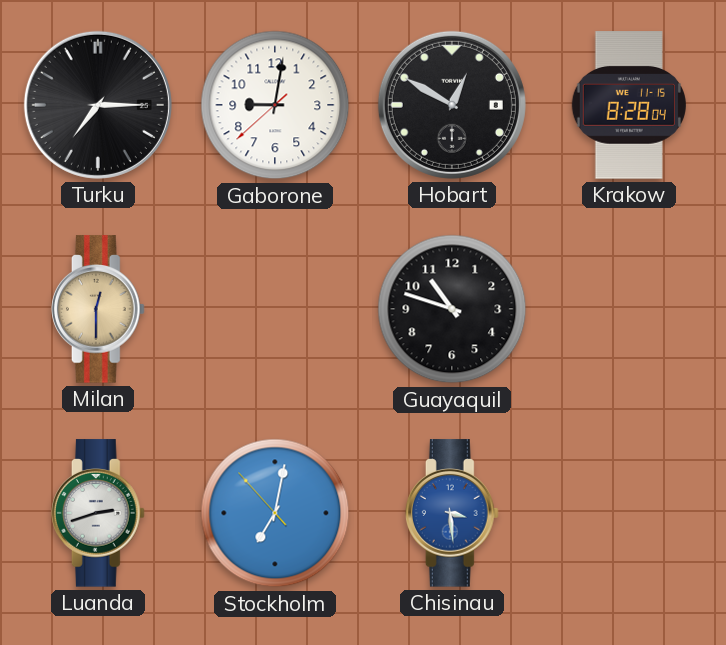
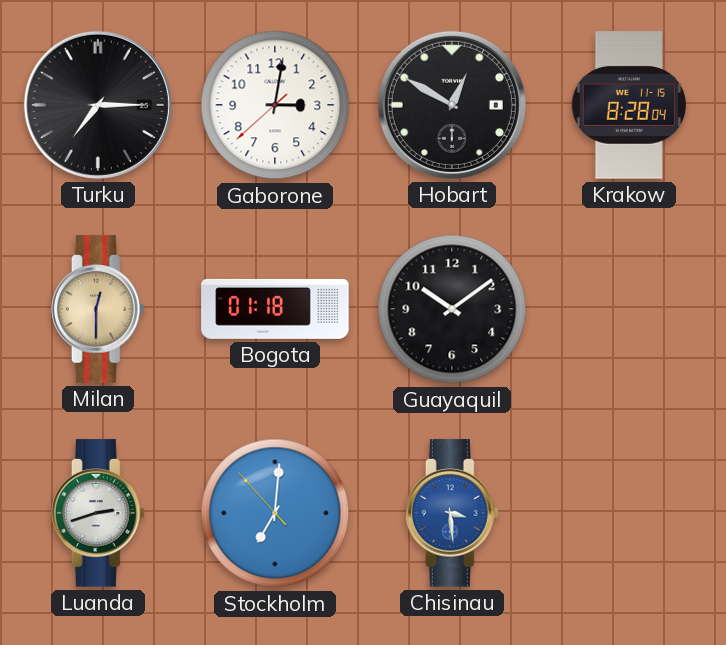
Gaborone: 9:01 -> 3:01
Bogota: none -> 01:18
Guayaquil: 10:48 -> 10:09
Stockholm: 7:01 -> 7:00
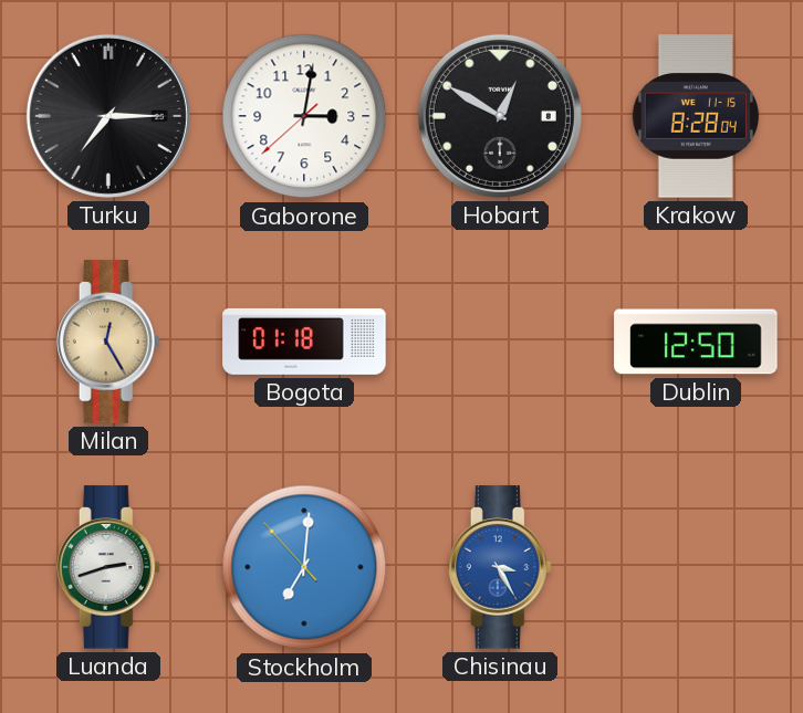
Milan: 12:30 -> 12:25
Guayaquil: 10:09 -> none
Dublin: none -> 12:50
Chisinau: 3:29 -> 3:25
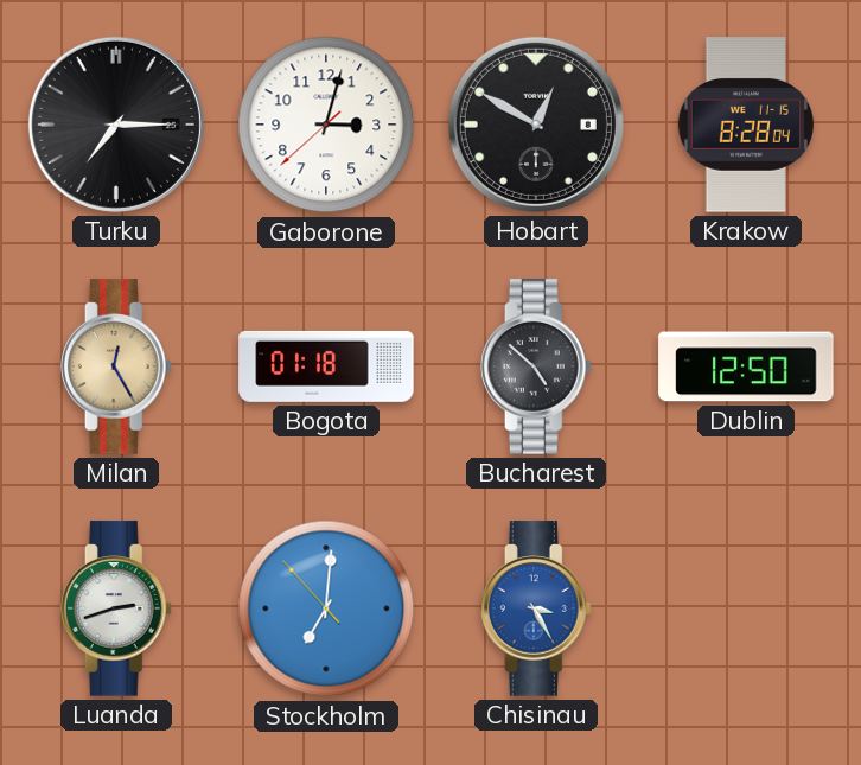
Gaborone: 3:01 -> 3:02
Bucharest: none -> 4:52
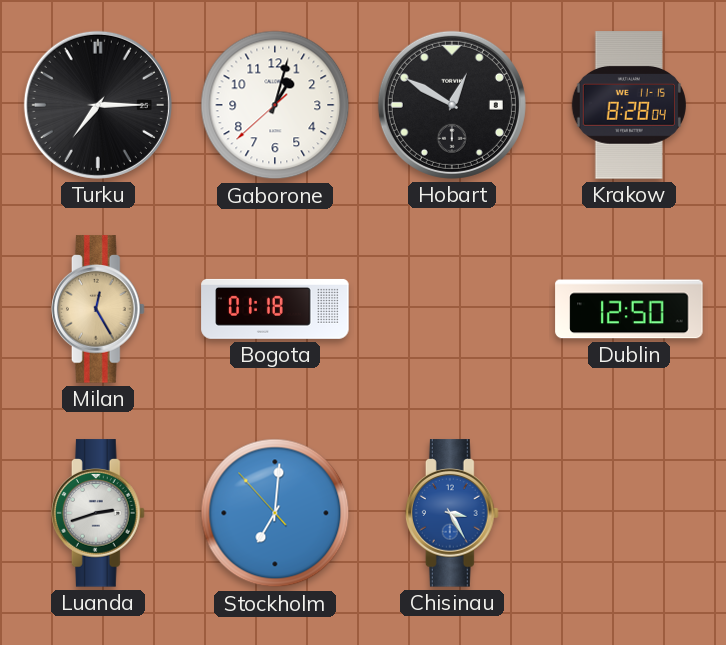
Gaborone: 3:02 -> 1:02
Bucharest: 4:52 -> none
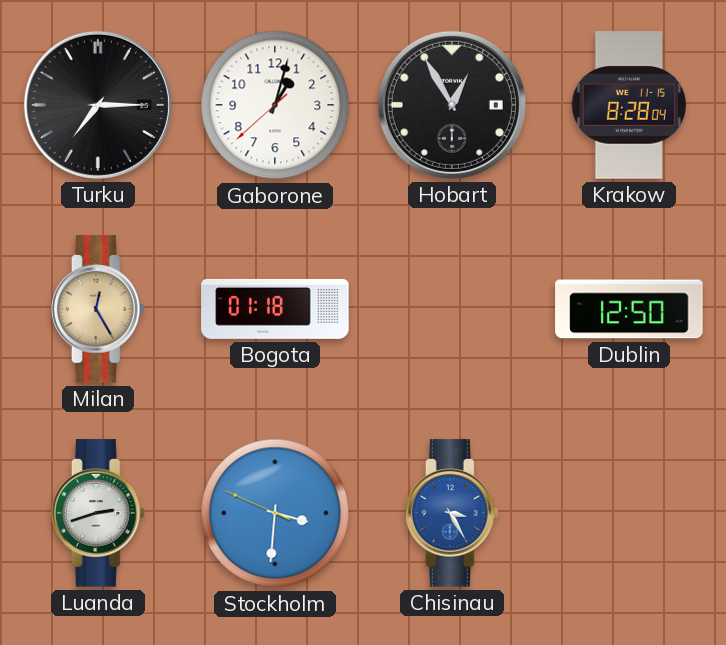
Hobart: 12:50 -> 12:55
Stockholm: 7:00 -> 3:30
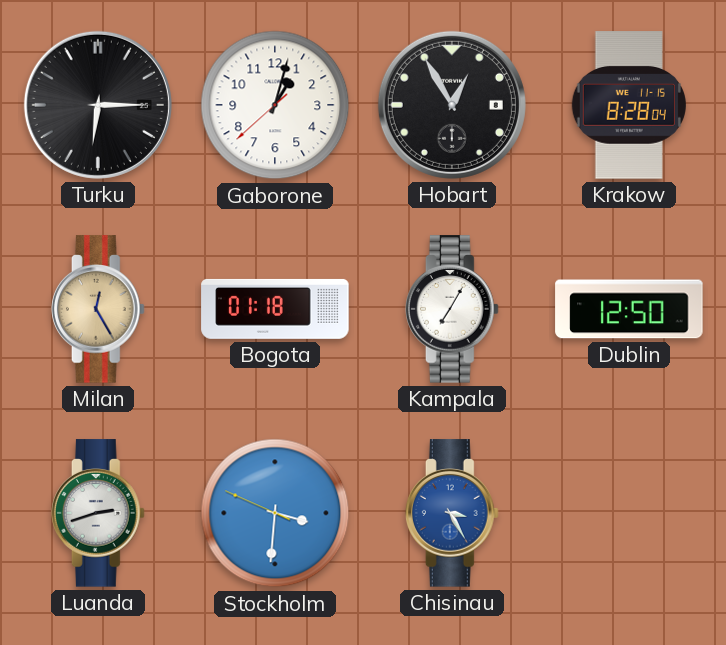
Turku: 7:15 -> 6:15
Kampala: none -> 7:05
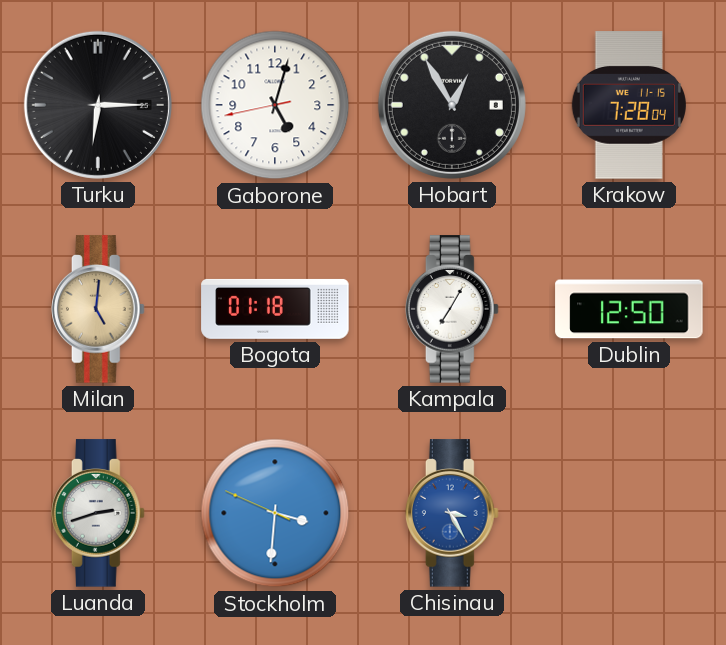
Gaborone: 1:02 -> 5:02
Krakow: 8:28 -> 7:28
Milan: 12:25 -> 5:01
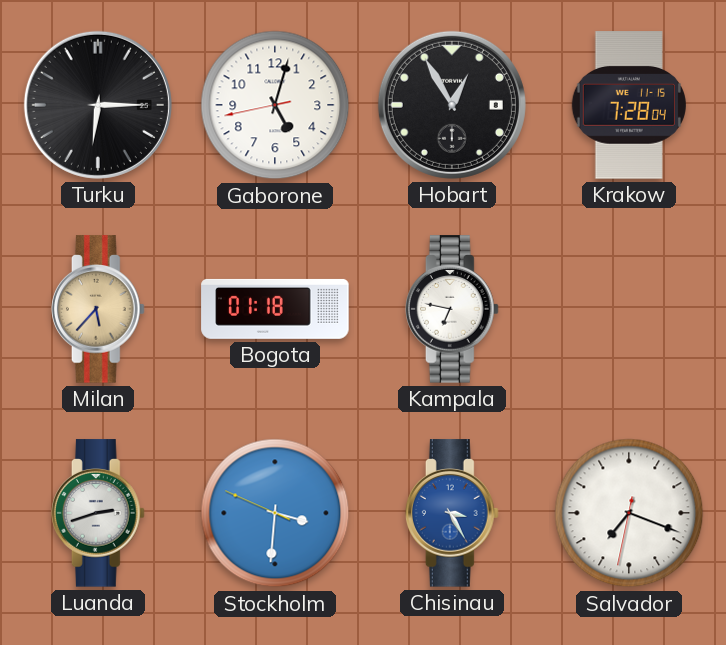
Milan: 5:01 -> 5:37
Kampala: 7:05 -> 6:47
Dublin: 12:50 -> none
Salvador: none -> 7:18
